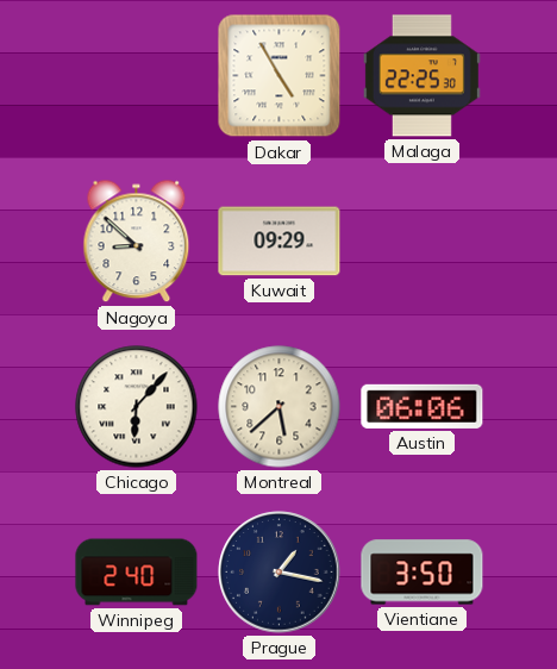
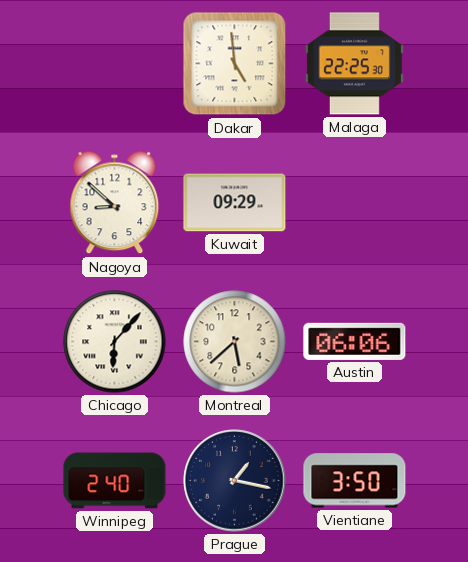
Dakar: 4:55 -> 4:59
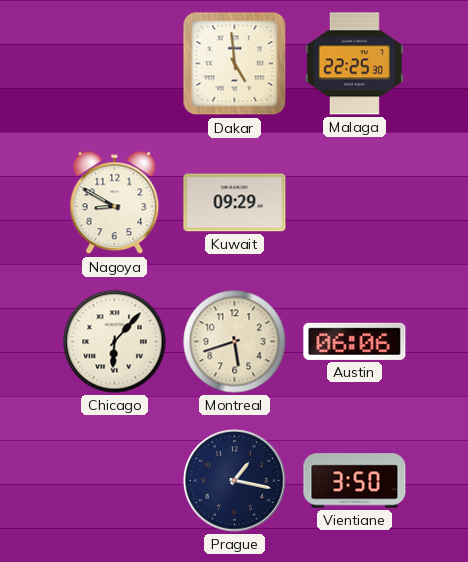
Nagoya: 8:52 -> 8:50
Montreal: 5:38 -> 5:42
Winnipeg: 2:40 -> none
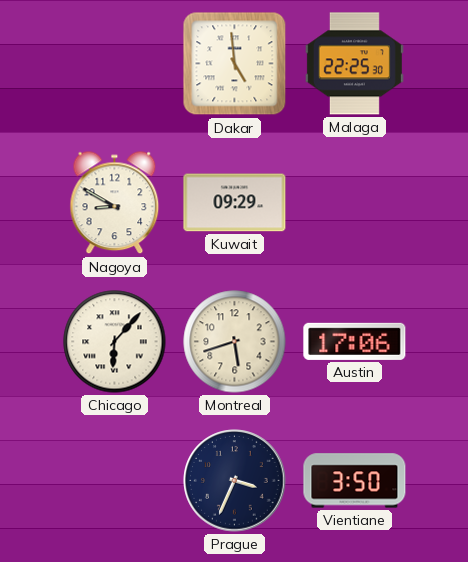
Austin: 06:06 -> 17:06
Prague: 1:17 -> 3:34
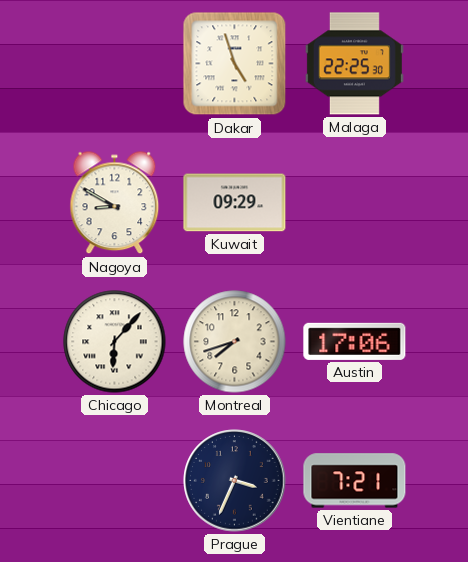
Dakar: 4:59 -> 4:57
Montreal: 5:42 -> 7:42
Vientiane: 3:50 -> 7:21
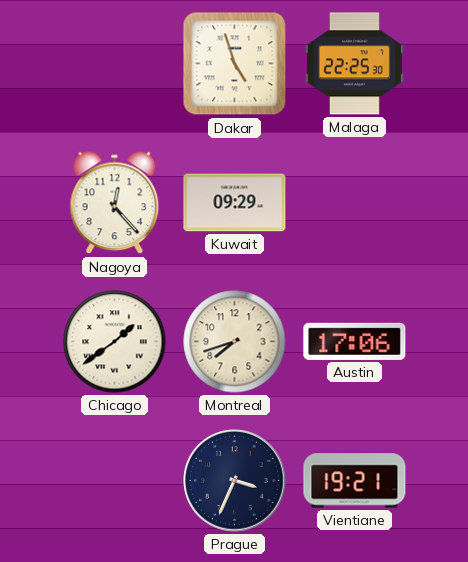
Nagoya: 8:50 -> 12:23
Chicago: 6:07 -> 1:39
Vientiane: 7:21 -> 19:21
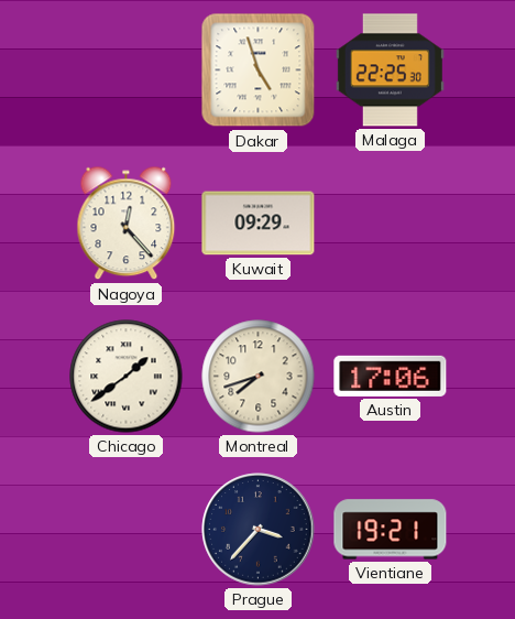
Prague: 3:34 -> 3:37
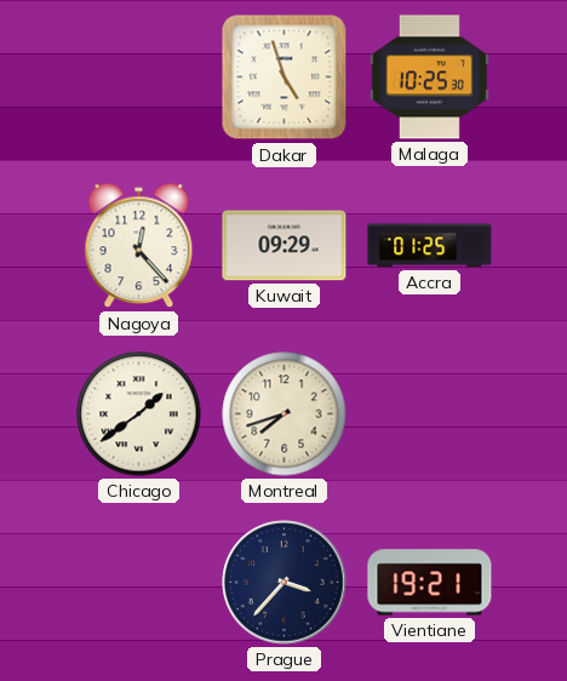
Malaga: 22:25 -> 10:25
Accra: none -> 01:25
Austin: 17:06 -> none
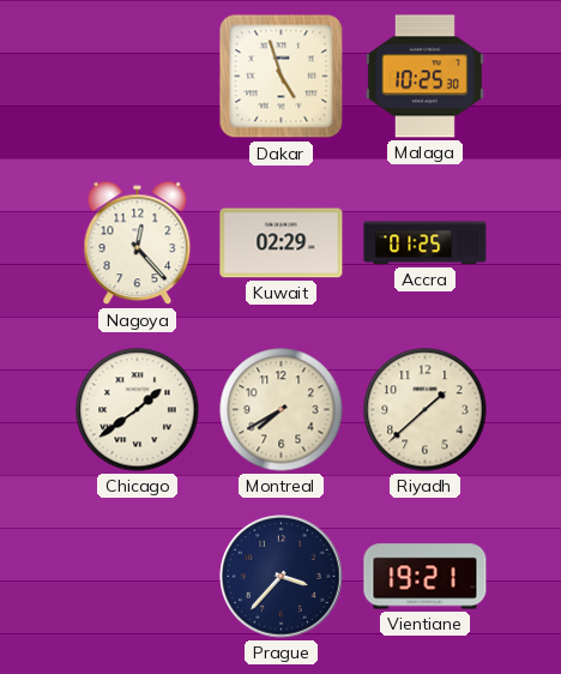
Kuwait: 09:29 -> 02:29
Montreal: 7:42 -> 7:40
Riyadh: none -> 1:38
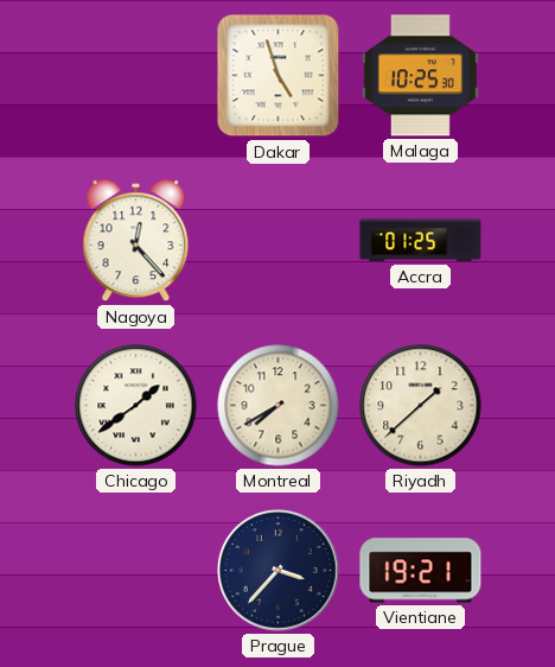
Kuwait: 02:29 -> none
